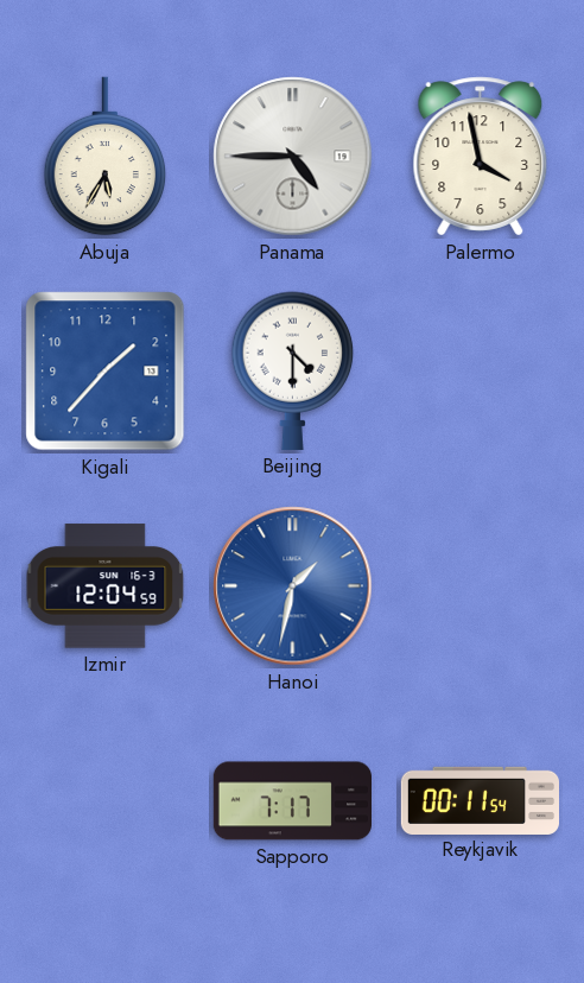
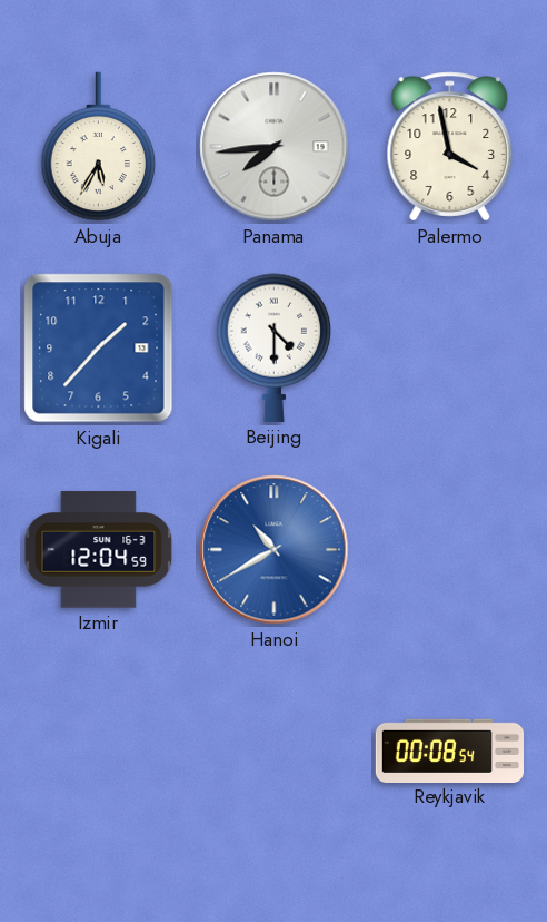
Panama: 4:45 -> 7:44
Hanoi: 1:32 -> 10:40
Sapporo: 7:17 -> none
Reykjavik: 00:11 -> 00:08
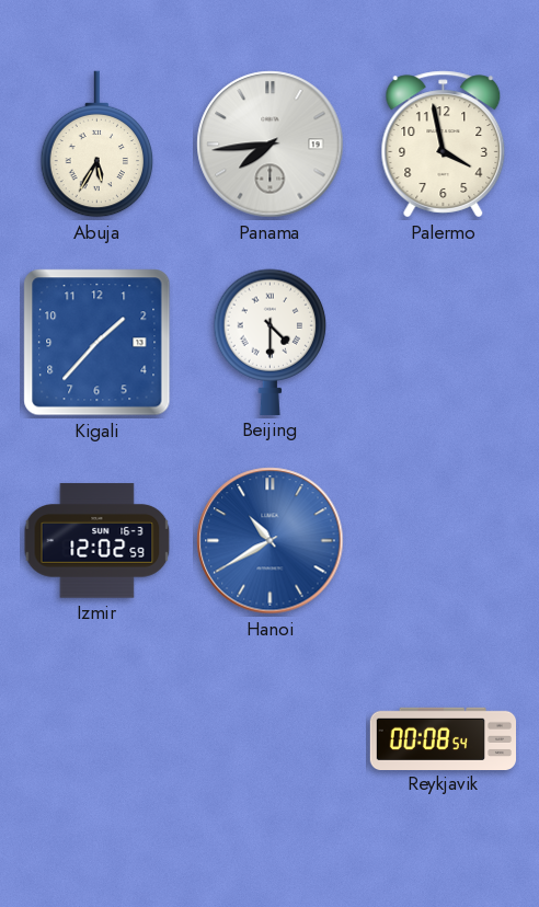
Izmir: 12:04 -> 12:02
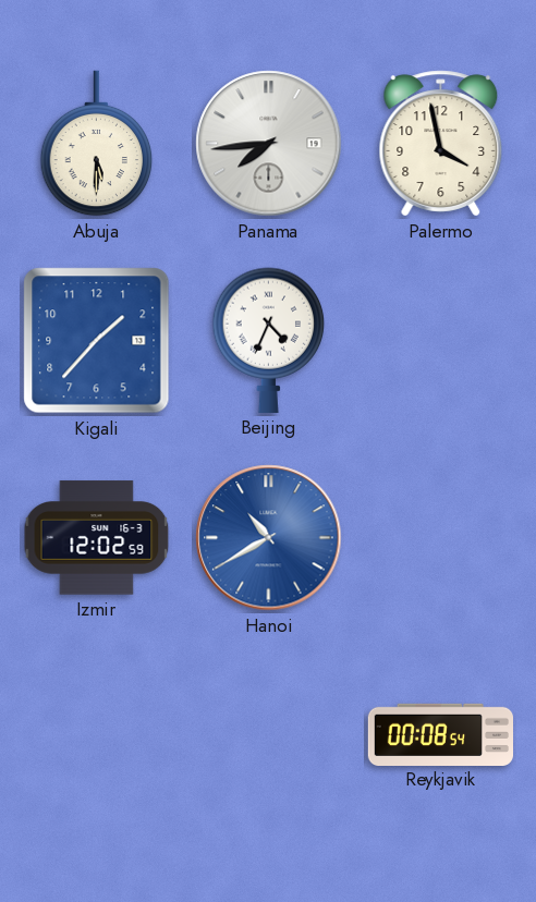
Abuja: 5:35 -> 5:30
Beijing: 4:30 -> 4:34
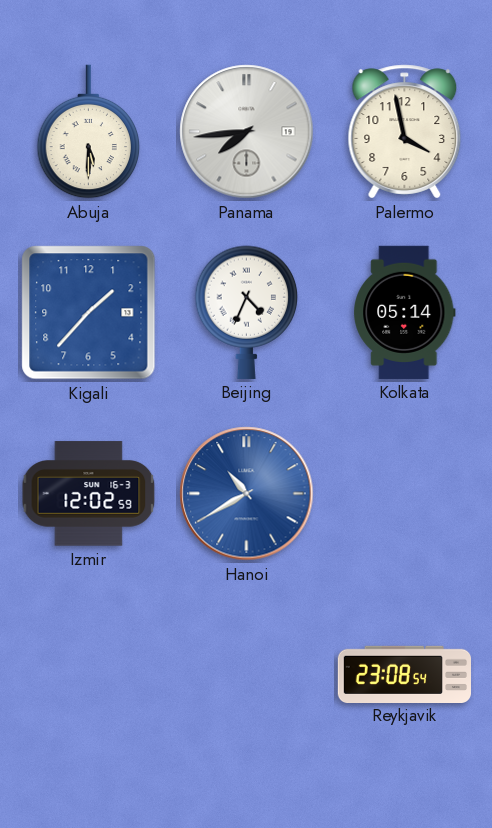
Kolkata: none -> 05:14
Reykjavik: 00:08 -> 23:08
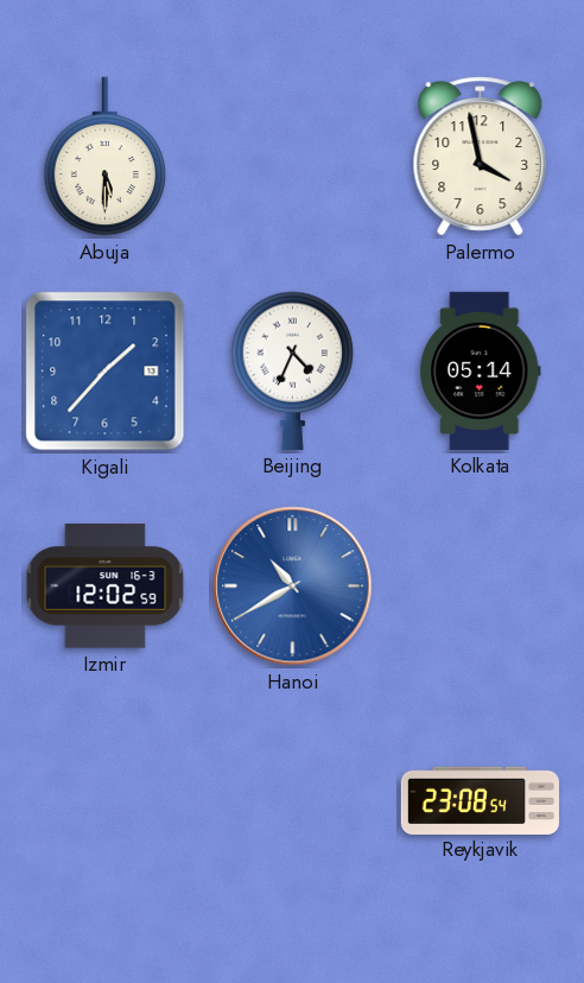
Panama: 7:44 -> none
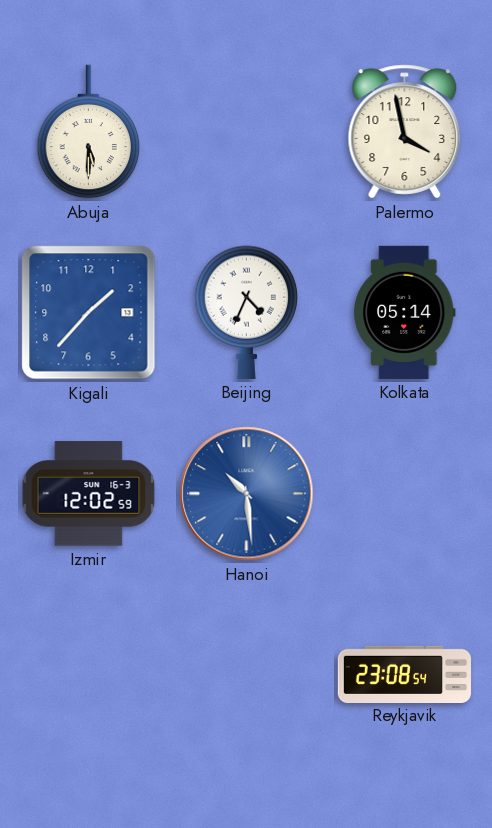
Hanoi: 10:40 -> 10:29
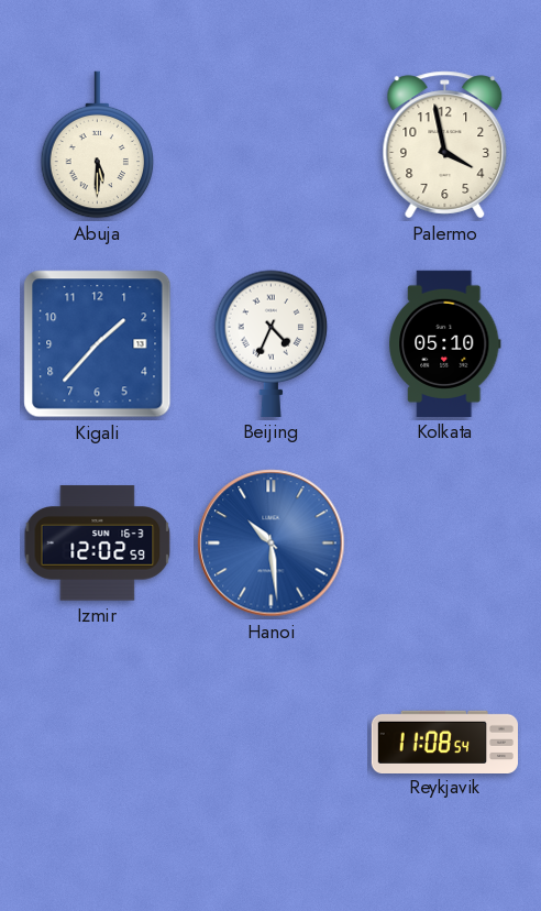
Kolkata: 05:14 -> 05:10
Reykjavik: 23:08 -> 11:08
